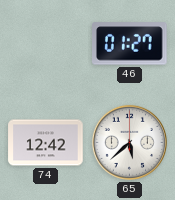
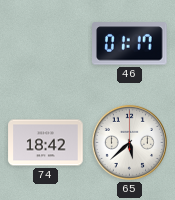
46: 01:27 -> 01:17
74: 12:42 -> 18:42
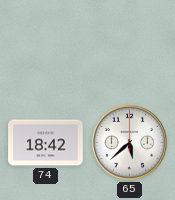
46: 01:17 -> none
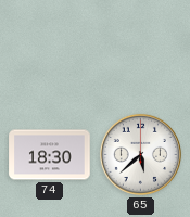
74: 18:42 -> 18:30
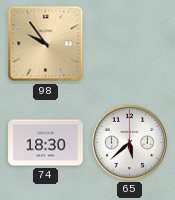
98: none -> 9:54
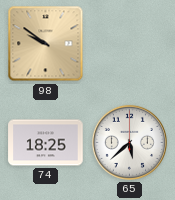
98: 9:54 -> 9:51
74: 18:30 -> 18:25
